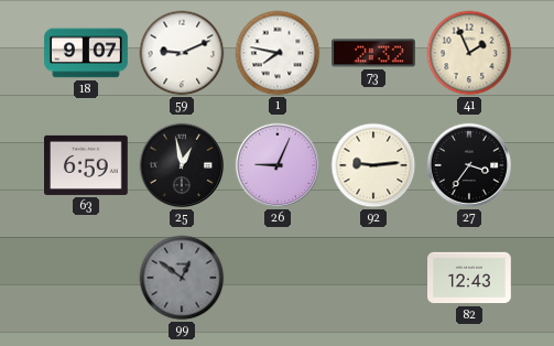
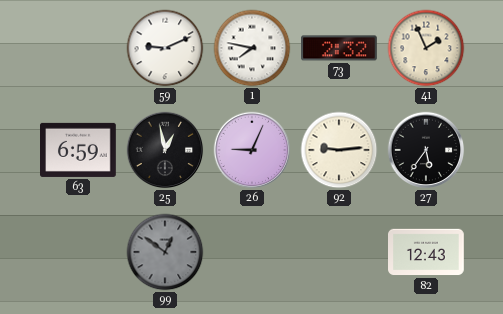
18: 9:07 -> none
27: 3:36 -> 5:36
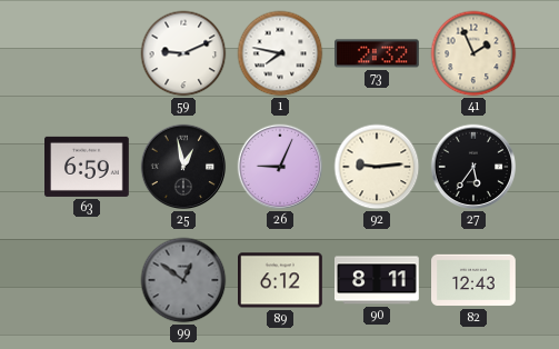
89: none -> 6:12
90: none -> 8:11
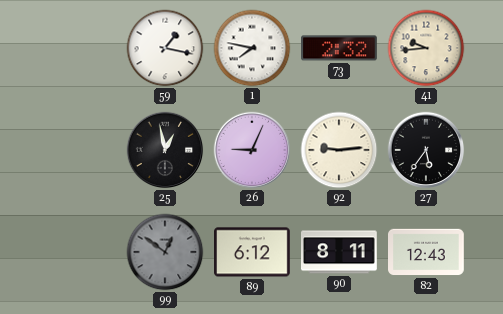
59: 9:11 -> 1:17
41: 1:56 -> 9:44
63: 6:59 -> none
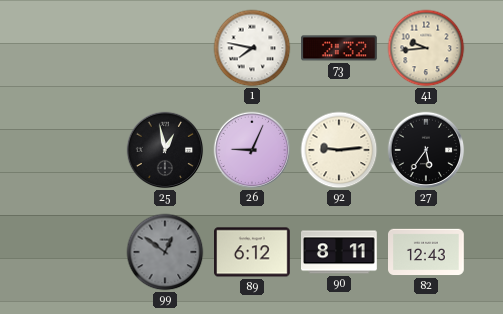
59: 1:17 -> none
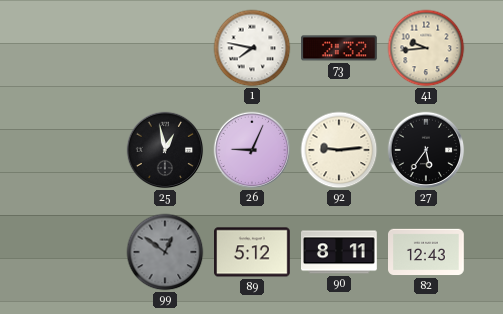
89: 6:12 -> 5:12
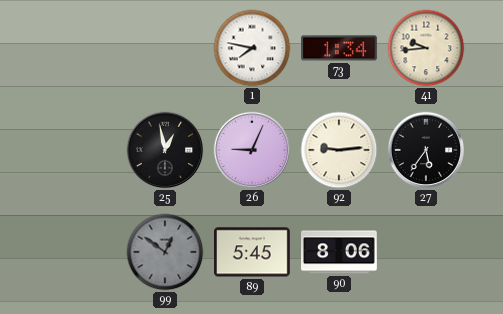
73: 2:32 -> 1:34
89: 5:12 -> 5:45
90: 8:11 -> 8:06
82: 12:43 -> none
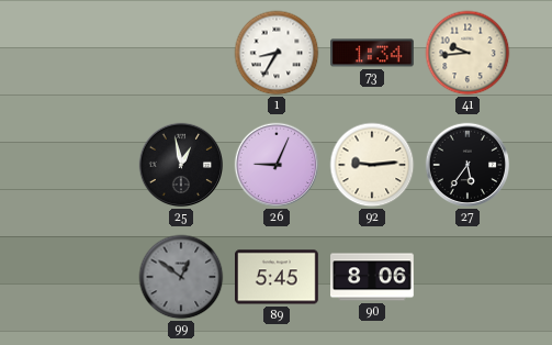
1: 7:47 -> 8:35
